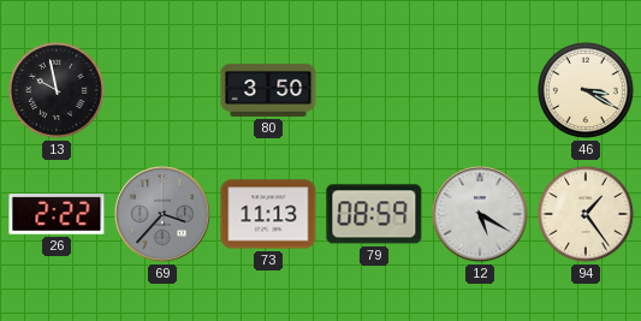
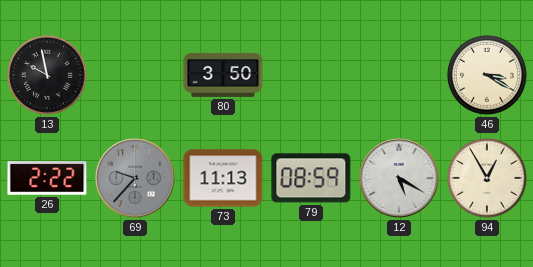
69: 3:37 -> 9:37
94: 1:24 -> 12:55
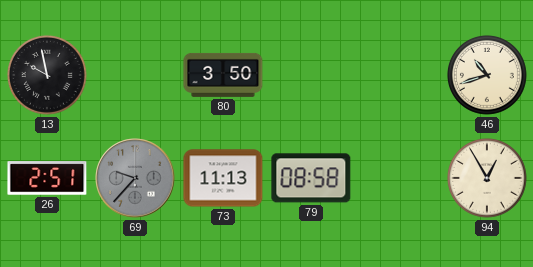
46: 3:20 -> 10:42
26: 2:22 -> 2:51
79: 08:59 -> 08:58
12: 5:20 -> none
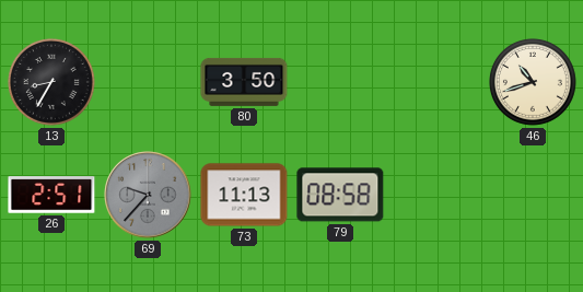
13: 9:58 -> 8:35
94: 12:55 -> none
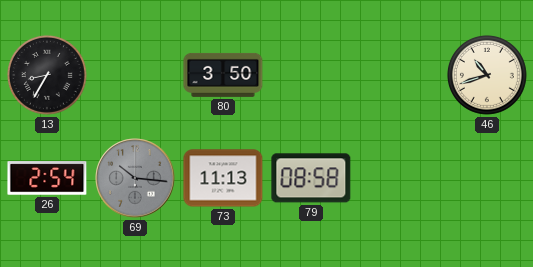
26: 2:51 -> 2:54
69: 9:37 -> 10:16
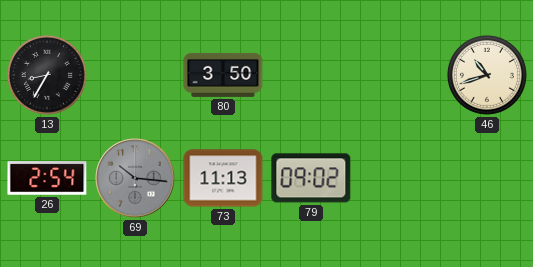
79: 08:58 -> 09:02
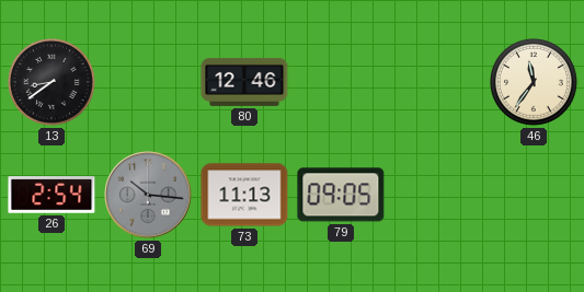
13: 8:35 -> 8:39
80: 3:50 -> 12:46
46: 10:42 -> 11:36
79: 09:02 -> 09:05
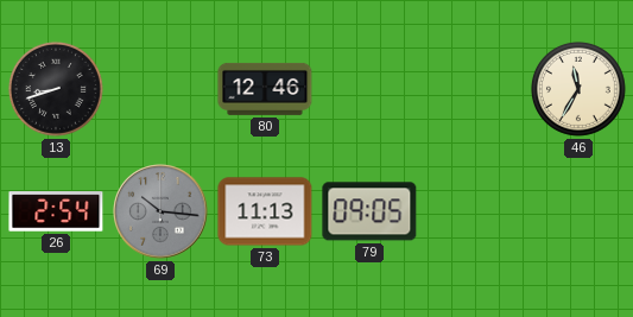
13: 8:39 -> 8:42
46: 11:36 -> 11:35
